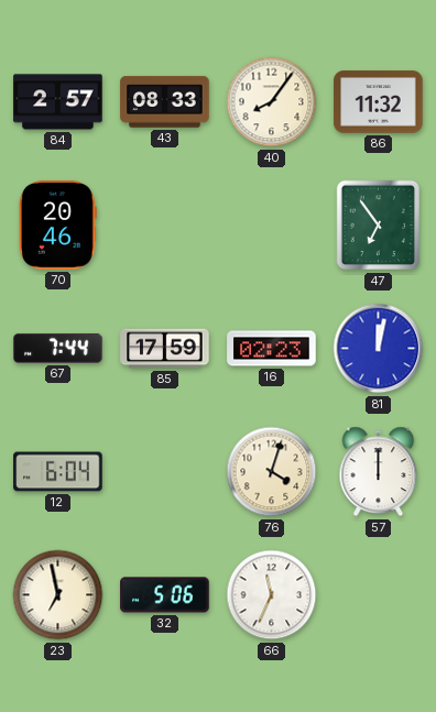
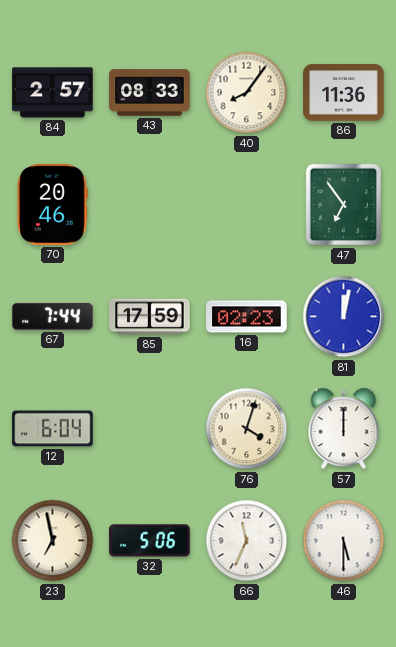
86: 11:32 -> 11:36
46: none -> 5:30
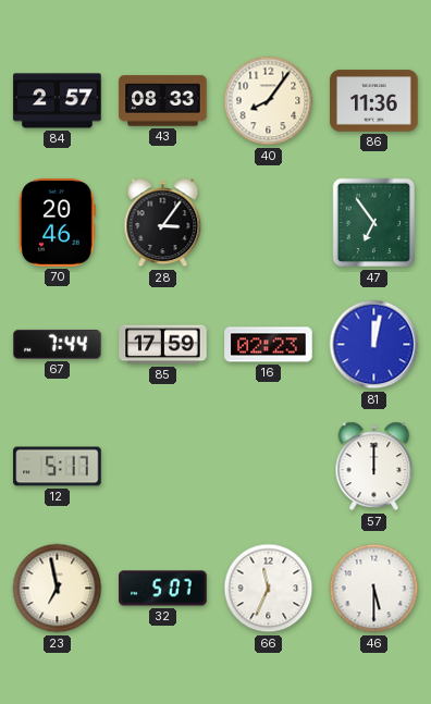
28: none -> 3:06
12: 6:04 -> 5:17
76: 4:03 -> none
32: 5:06 -> 5:07
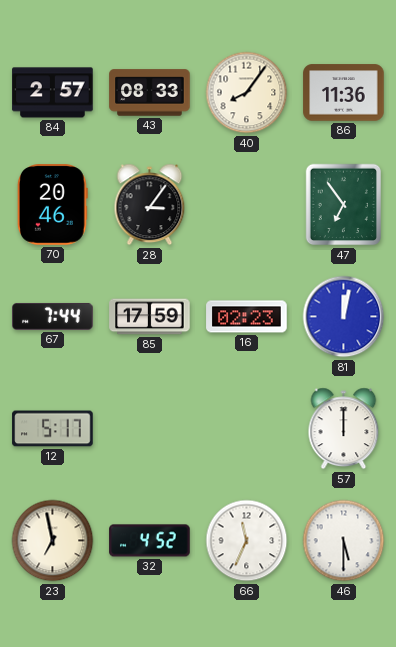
32: 5:07 -> 4:52
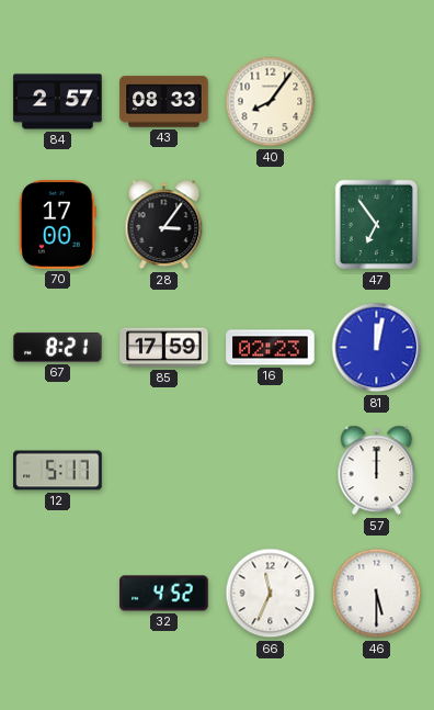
86: 11:36 -> none
70: 20:46 -> 17:00
67: 7:44 -> 8:21
23: 6:58 -> none
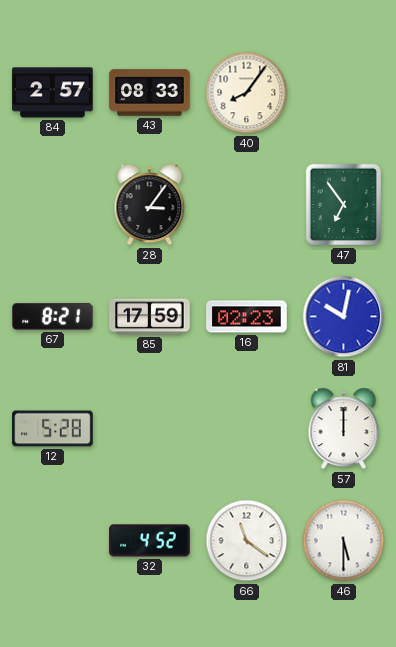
70: 17:00 -> none
81: 12:02 -> 10:02
12: 5:17 -> 5:28
66: 11:34 -> 11:21
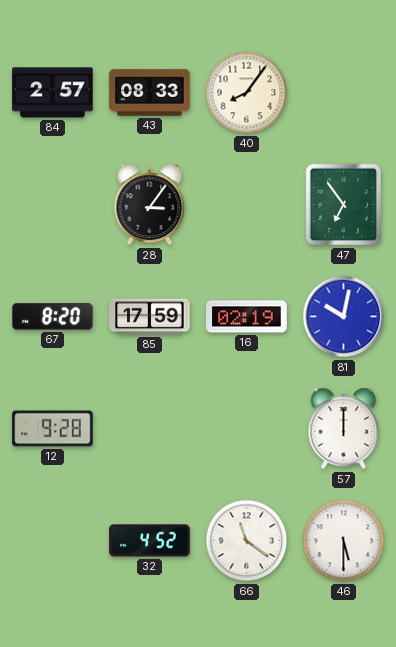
67: 8:21 -> 8:20
16: 02:23 -> 02:19
12: 5:28 -> 9:28
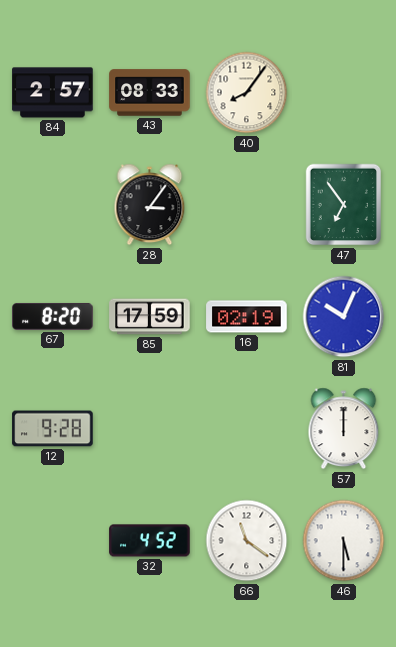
81: 10:02 -> 10:04
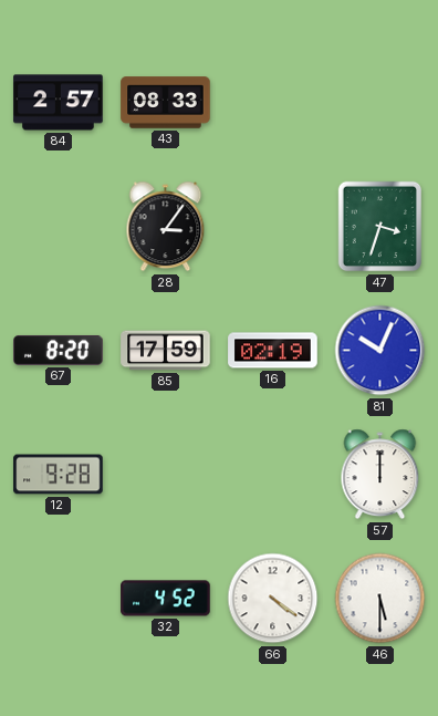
40: 8:06 -> none
47: 6:54 -> 3:33
66: 11:21 -> 4:21
